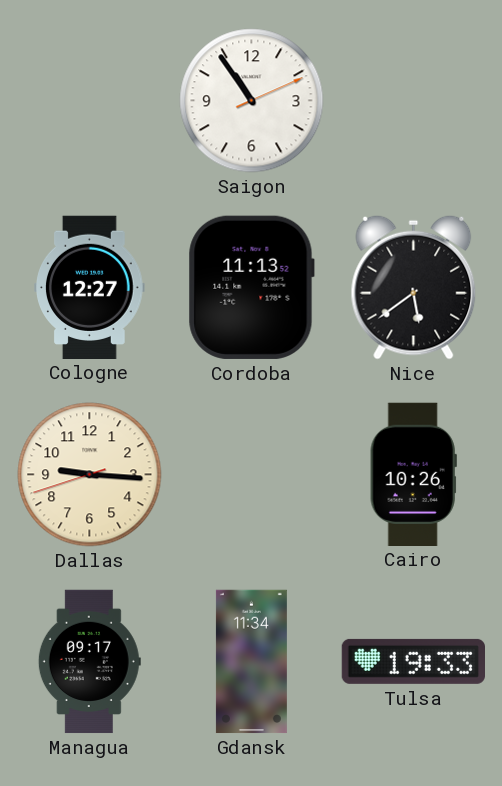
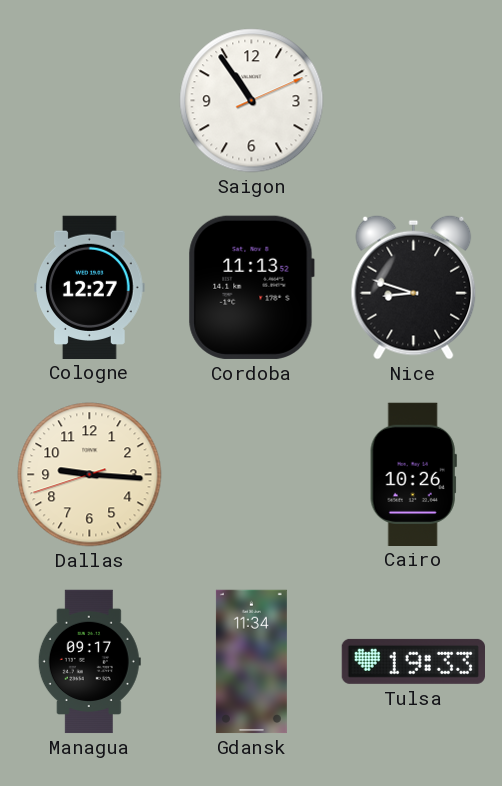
Nice: 5:39 -> 8:48
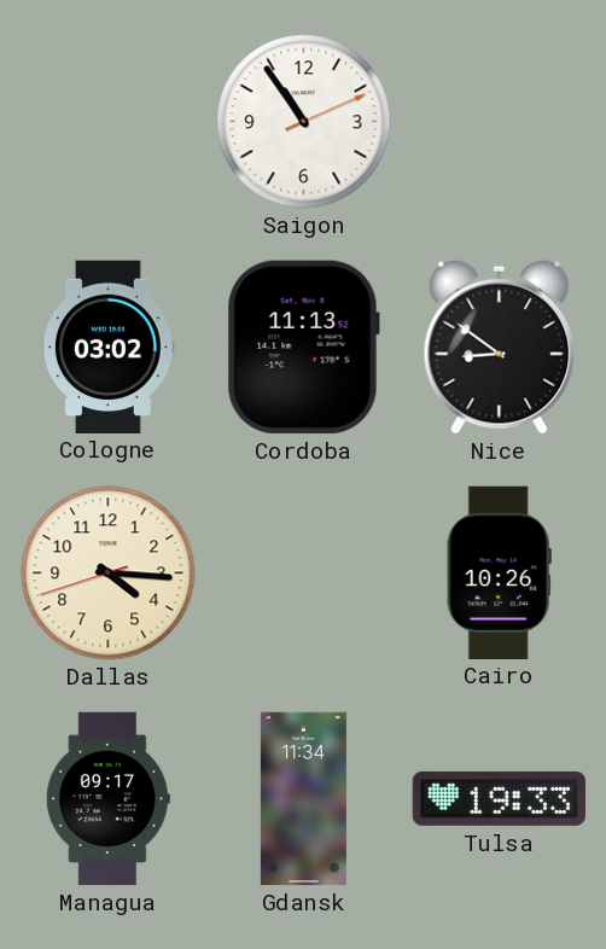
Cologne: 12:27 -> 03:02
Nice: 8:48 -> 8:51
Dallas: 9:15 -> 4:15
